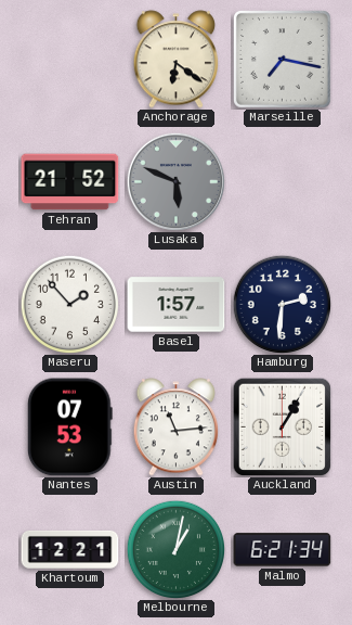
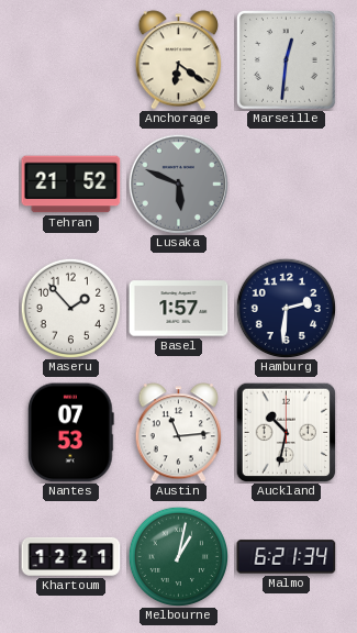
Marseille: 7:17 -> 12:31
Auckland: 1:05 -> 10:32
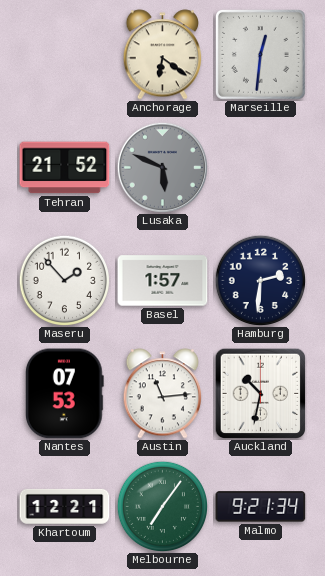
Melbourne: 1:02 -> 7:06
Malmo: 6:21 -> 9:21
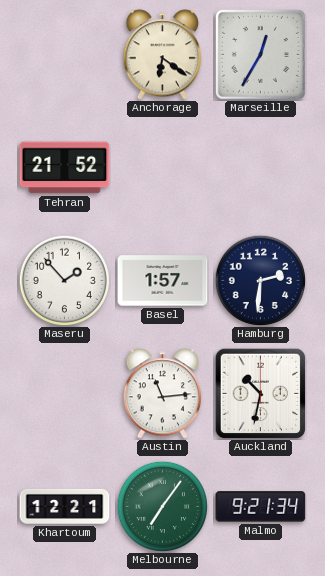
Marseille: 12:31 -> 12:35
Lusaka: 5:49 -> none
Nantes: 07:53 -> none
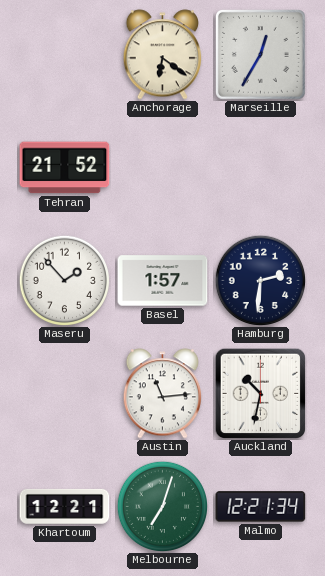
Melbourne: 7:06 -> 7:03
Malmo: 9:21 -> 12:21
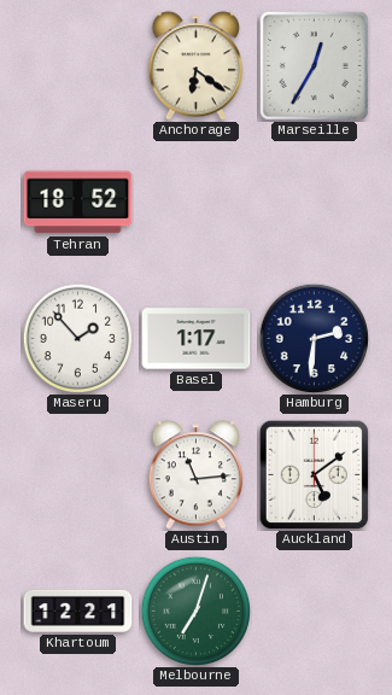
Tehran: 21:52 -> 18:52
Basel: 1:57 -> 1:17
Auckland: 10:32 -> 5:09
Malmo: 12:21 -> none
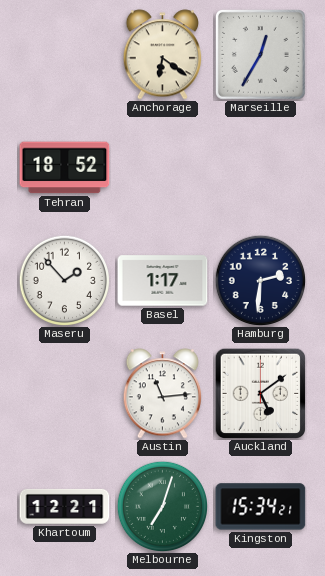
Kingston: none -> 15:34
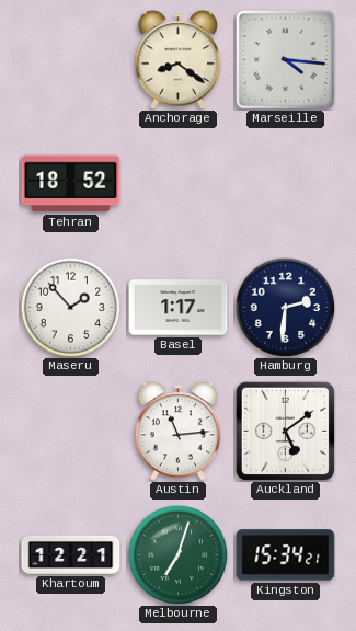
Anchorage: 6:21 -> 8:21
Marseille: 12:35 -> 4:16
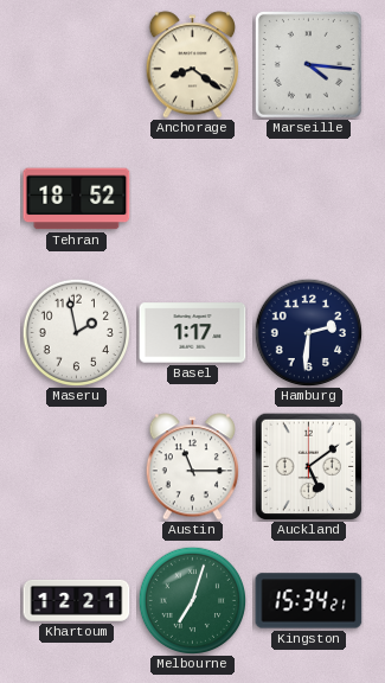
Maseru: 1:53 -> 1:58
Austin: 11:14 -> 11:15
